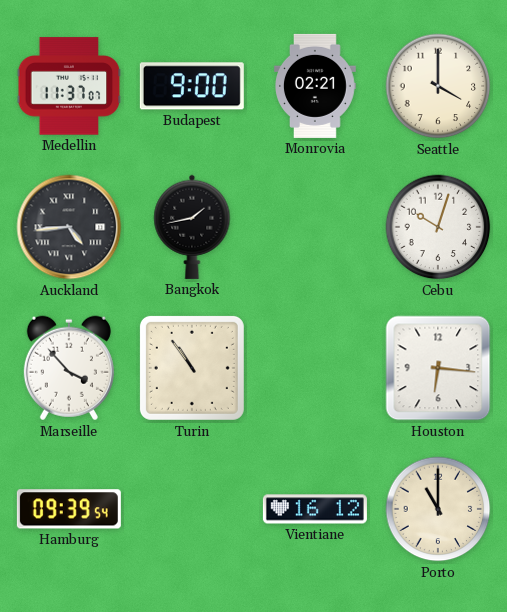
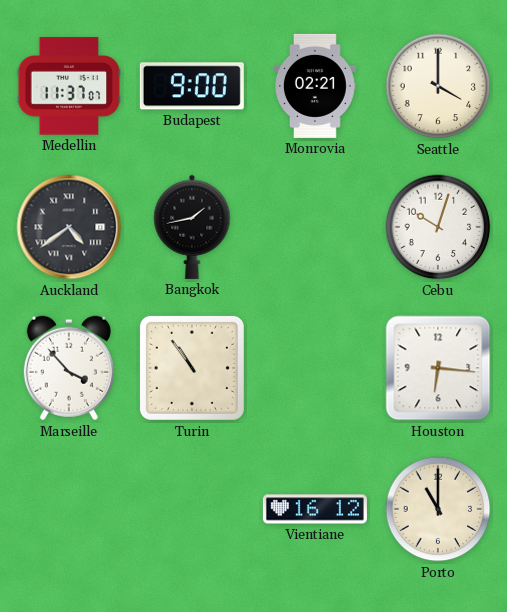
Auckland: 4:44 -> 4:39
Hamburg: 09:39 -> none
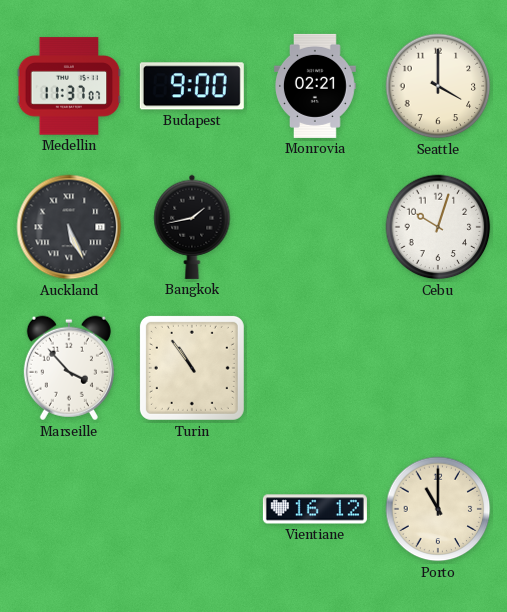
Auckland: 4:39 -> 5:26
Houston: 6:16 -> none
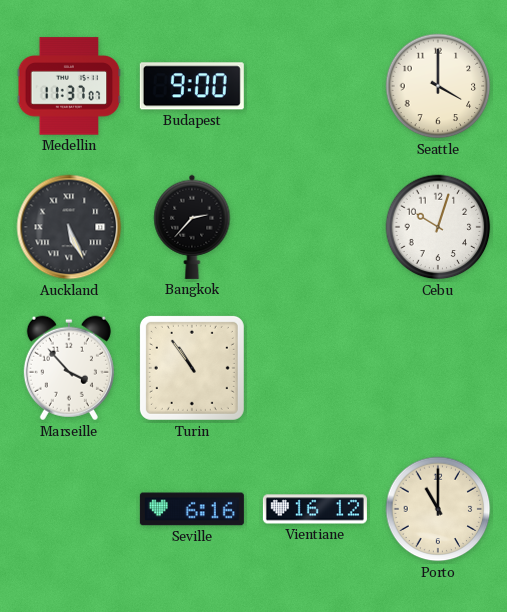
Monrovia: 02:21 -> none
Bangkok: 1:43 -> 2:37
Seville: none -> 6:16
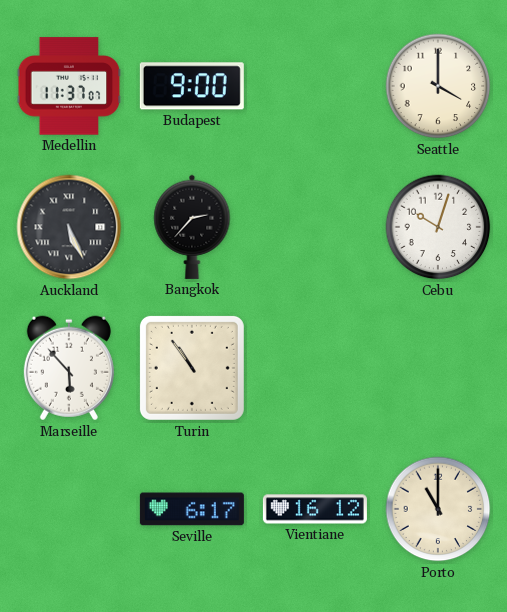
Marseille: 3:53 -> 5:53
Seville: 6:16 -> 6:17
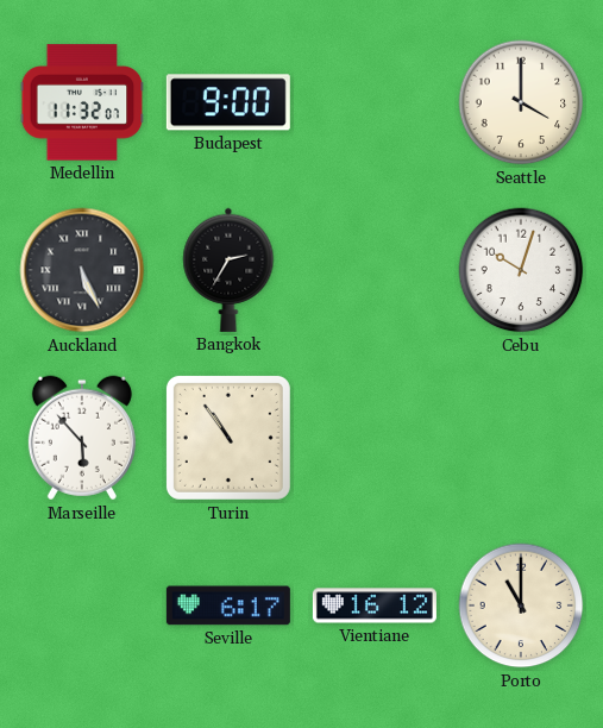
Medellin: 11:37 -> 11:32
Bangkok: 2:37 -> 2:35
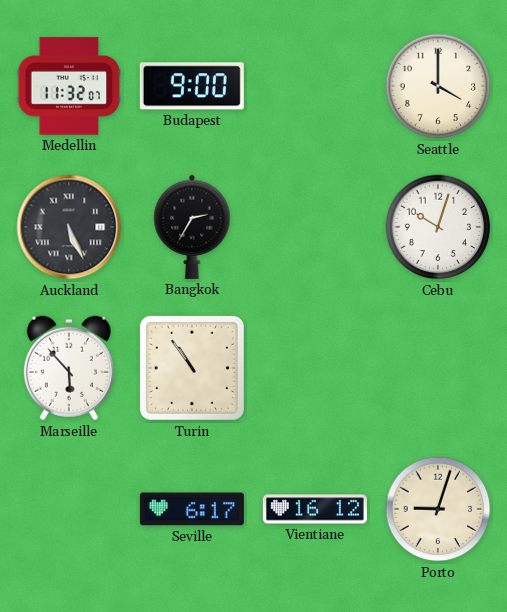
Porto: 11:00 -> 9:03
